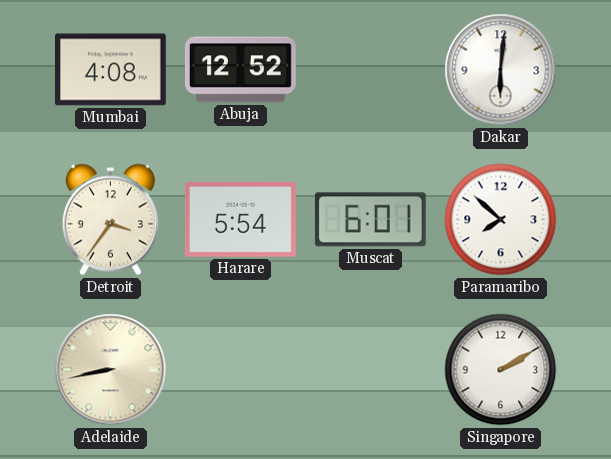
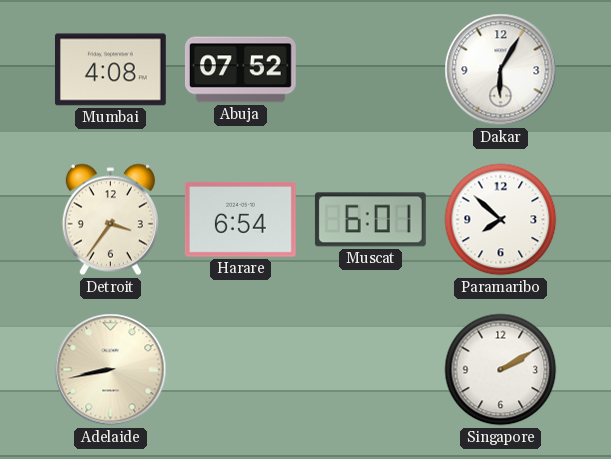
Abuja: 12:52 -> 07:52
Dakar: 6:01 -> 6:05
Harare: 5:54 -> 6:54
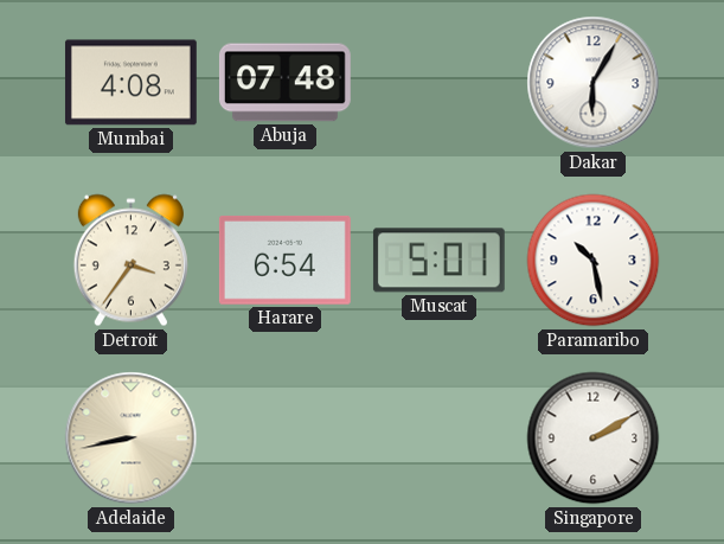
Abuja: 07:52 -> 07:48
Muscat: 6:01 -> 5:01
Paramaribo: 7:52 -> 10:28
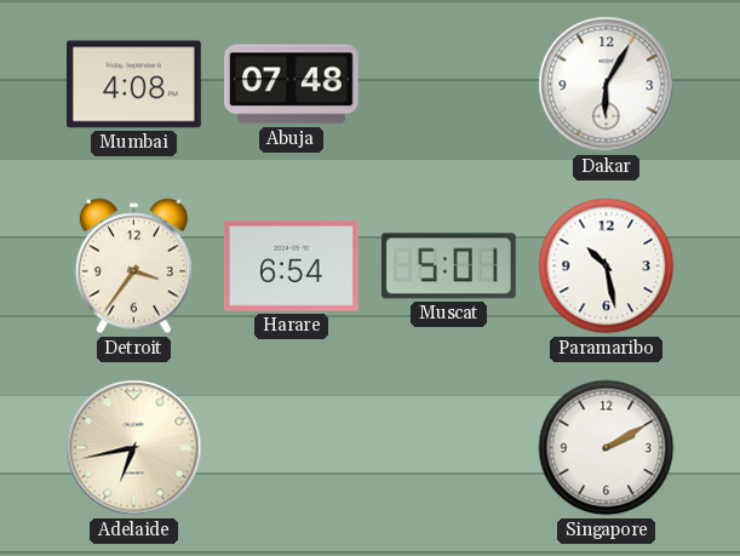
Adelaide: 8:43 -> 6:43
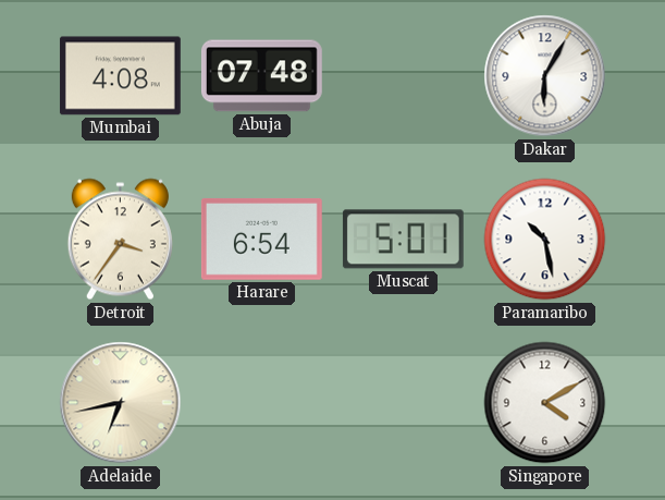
Singapore: 2:10 -> 4:10
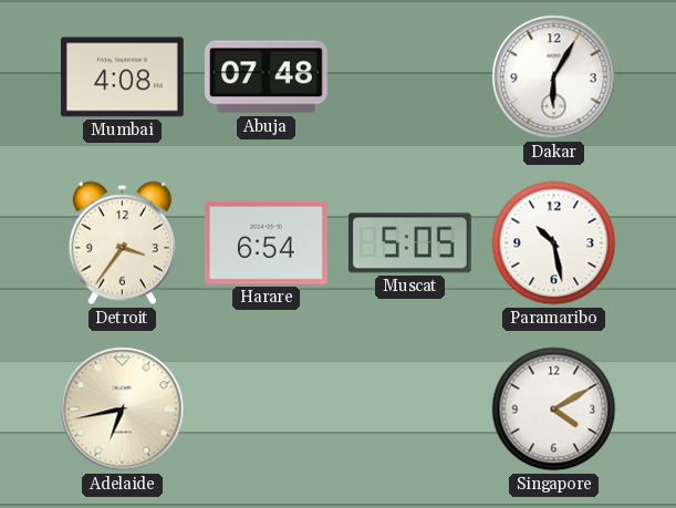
Muscat: 5:01 -> 5:05
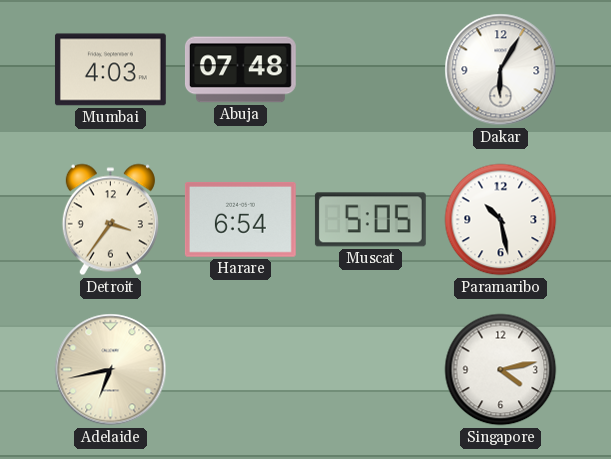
Mumbai: 4:08 -> 4:03
Singapore: 4:10 -> 4:13
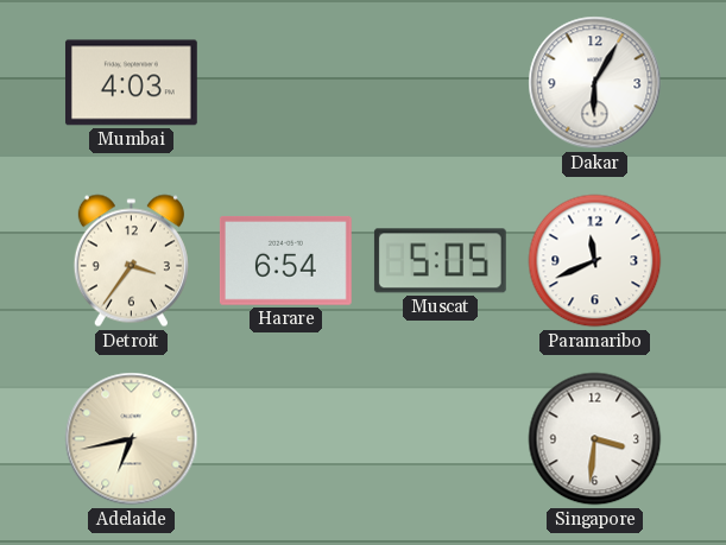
Abuja: 07:48 -> none
Paramaribo: 10:28 -> 11:41
Singapore: 4:13 -> 3:31
